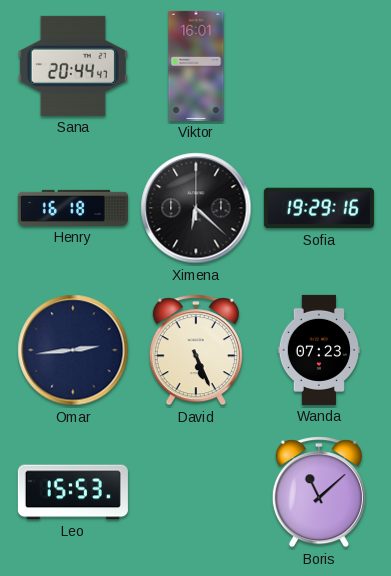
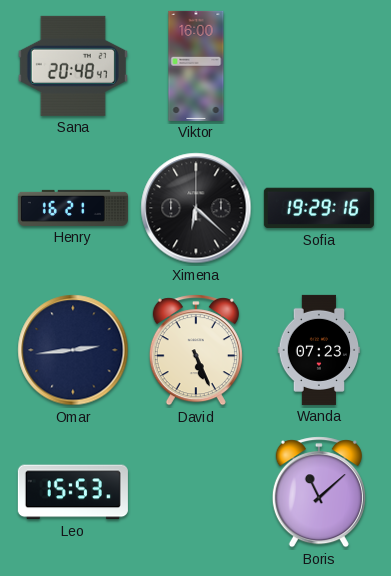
Sana: 20:44 -> 20:48
Viktor: 16:01 -> 16:00
Henry: 16:18 -> 16:21
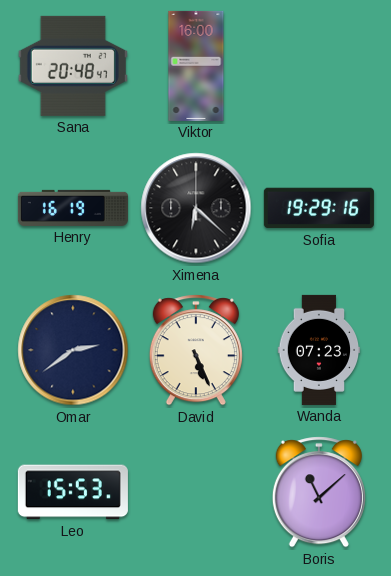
Henry: 16:21 -> 16:19
Omar: 2:44 -> 2:39
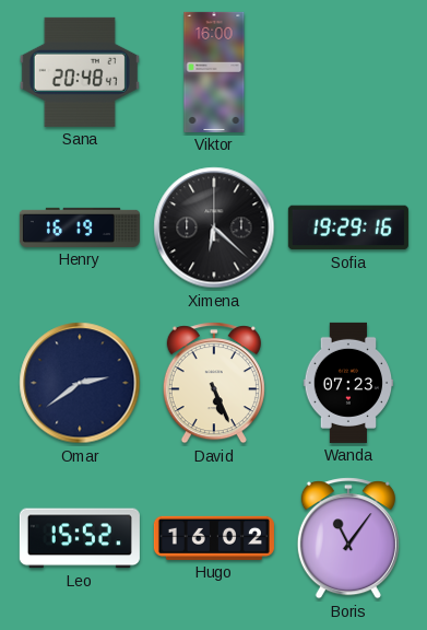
Leo: 15:53 -> 15:52
Hugo: none -> 16:02
Boris: 11:08 -> 11:06
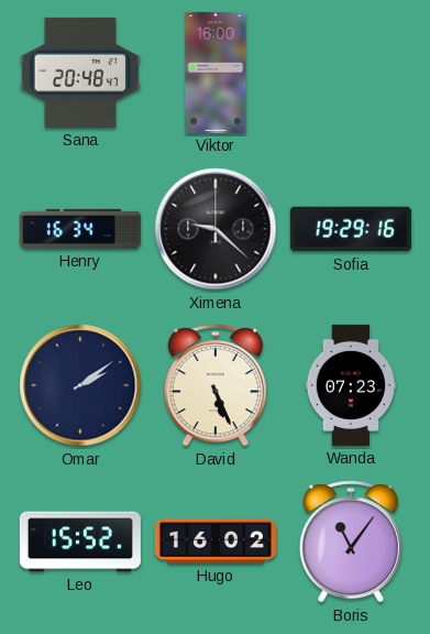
Henry: 16:19 -> 16:34
Ximena: 6:22 -> 9:22
Omar: 2:39 -> 2:09
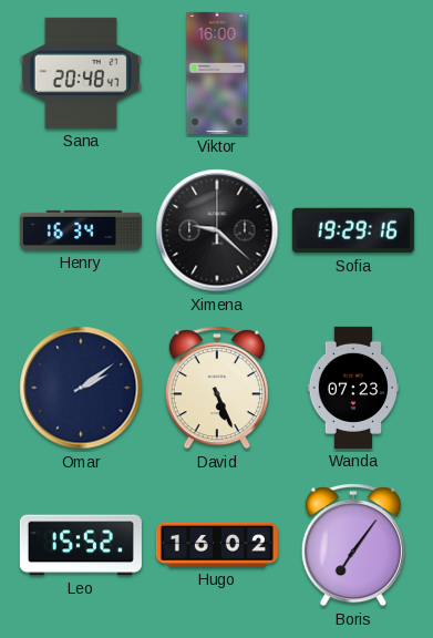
Boris: 11:06 -> 7:06
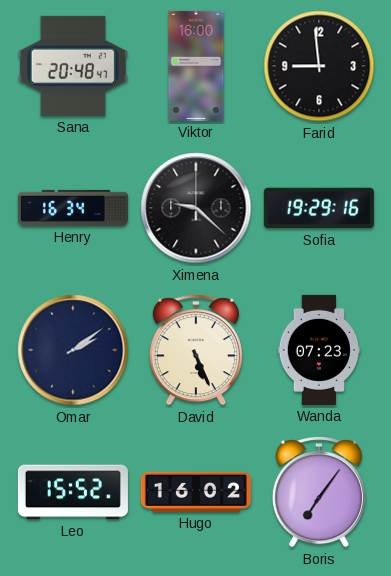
Farid: none -> 8:59
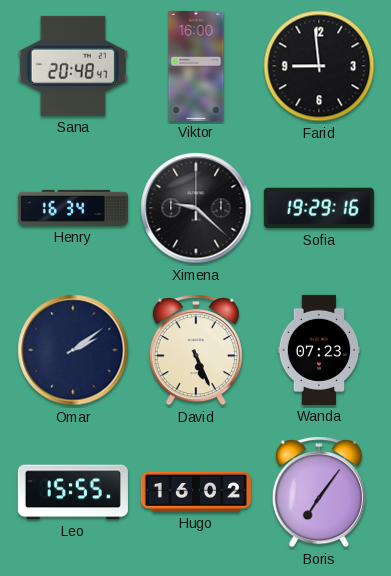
Leo: 15:52 -> 15:55
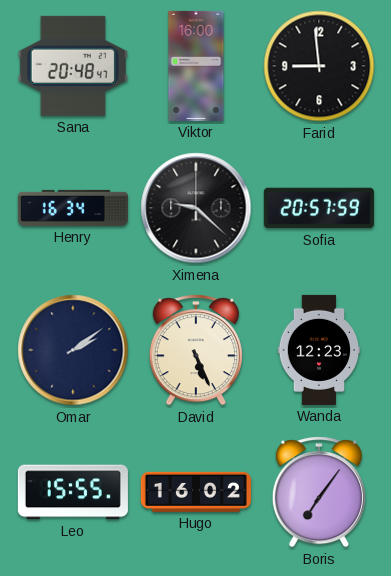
Sofia: 19:29 -> 20:57
Wanda: 07:23 -> 12:23
